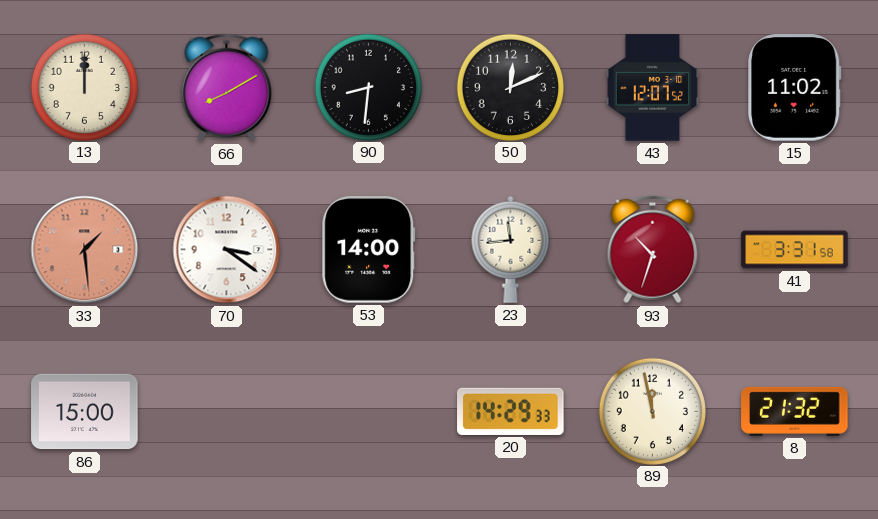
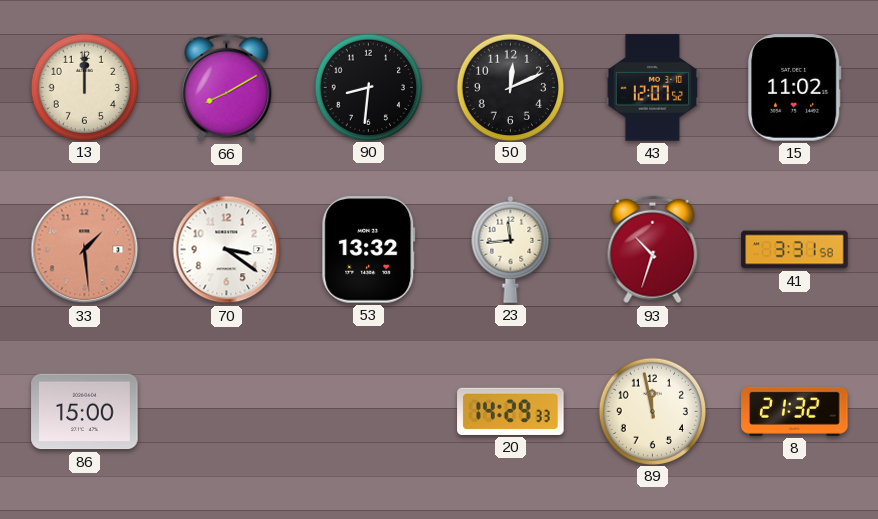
53: 14:00 -> 13:32
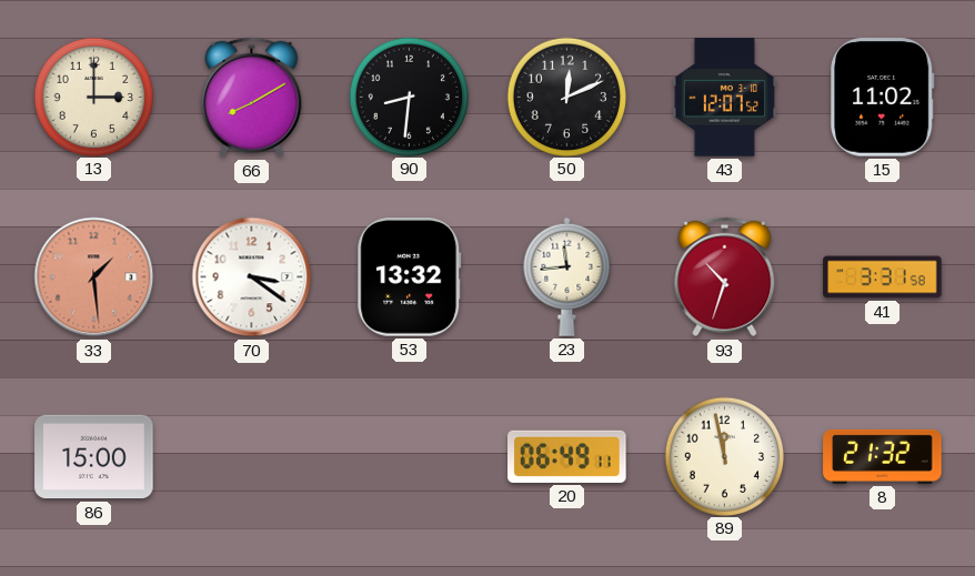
13: 12:00 -> 3:00
20: 14:29 -> 06:49
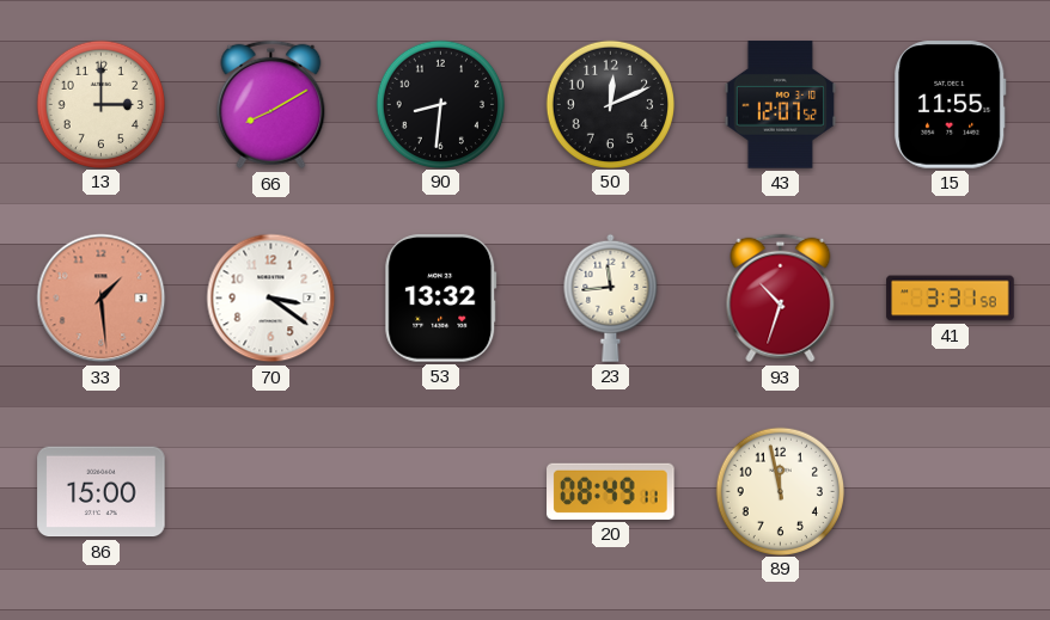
15: 11:02 -> 11:55
20: 06:49 -> 08:49
8: 21:32 -> none
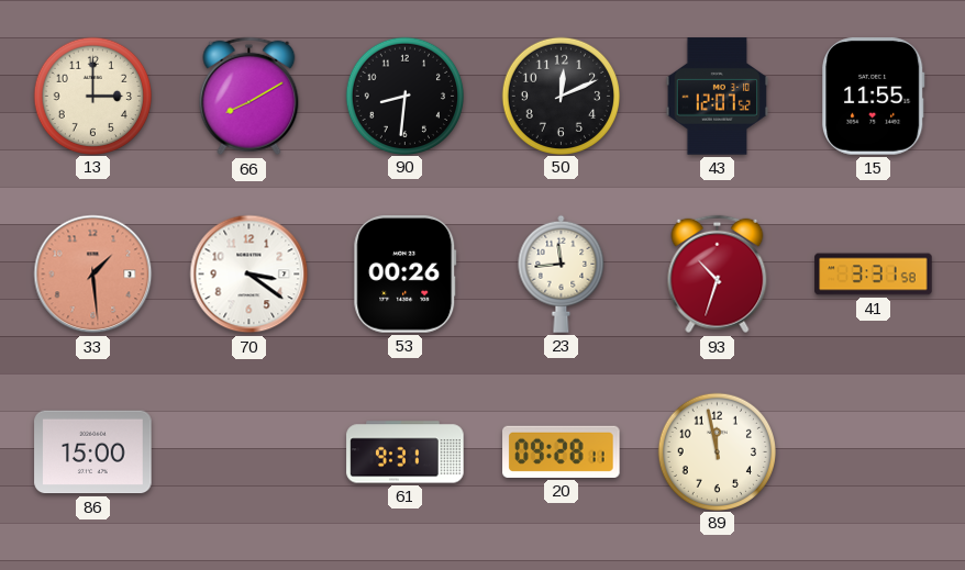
53: 13:32 -> 00:26
61: none -> 9:31
20: 08:49 -> 09:28
